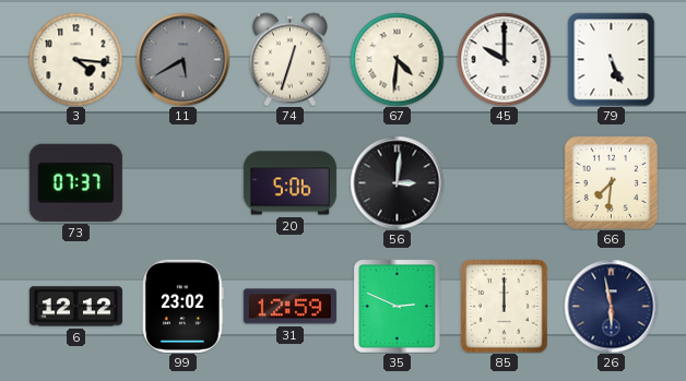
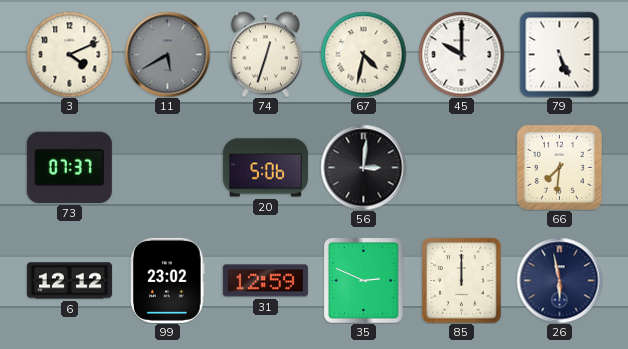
3: 4:16 -> 4:11
67: 4:31 -> 4:32
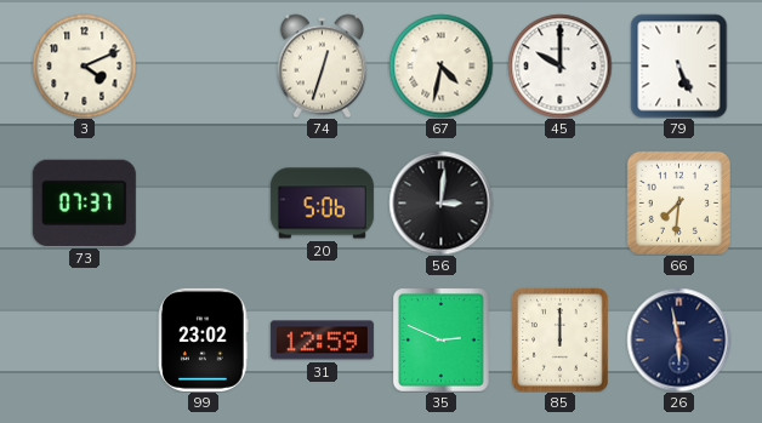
11: 5:40 -> none
6: 12:12 -> none
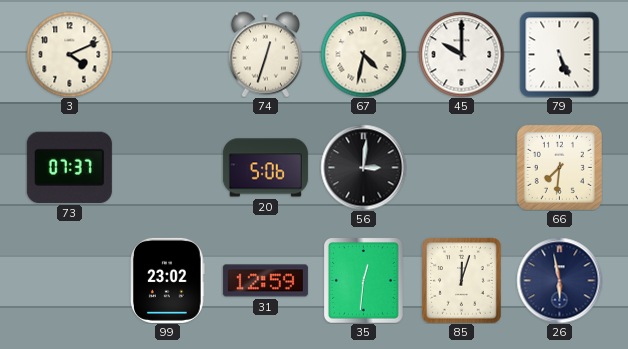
35: 2:49 -> 12:31
85: 12:00 -> 12:03
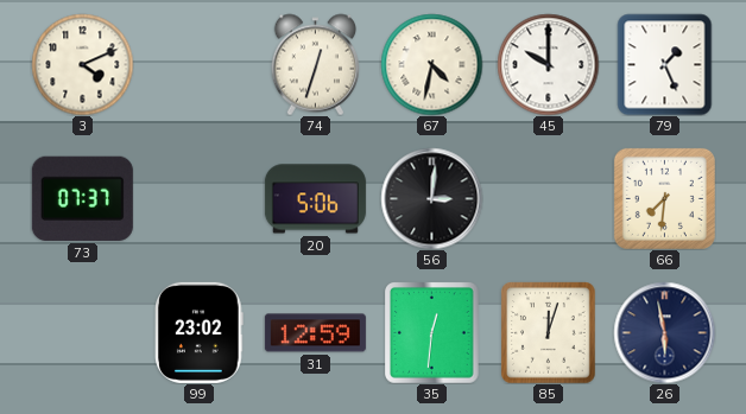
79: 5:26 -> 1:26
